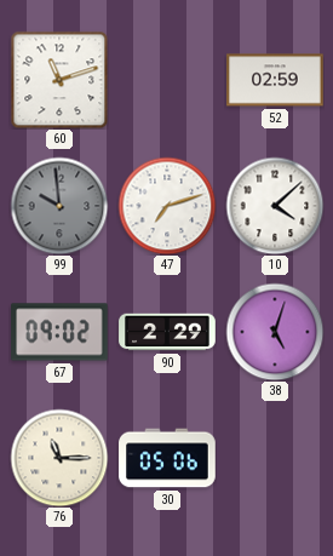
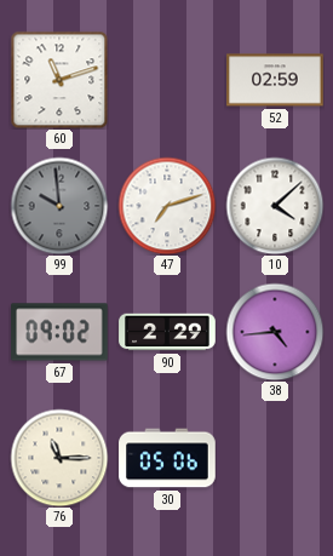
38: 5:03 -> 4:44
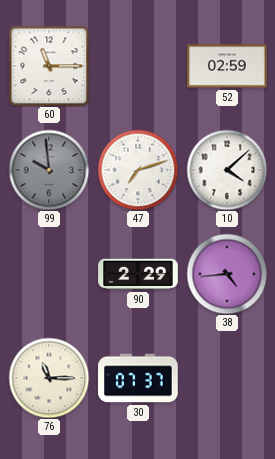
60: 11:12 -> 11:15
67: 09:02 -> none
30: 05:06 -> 07:37
